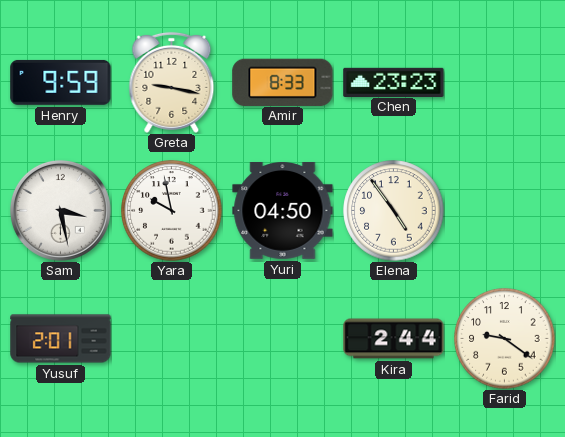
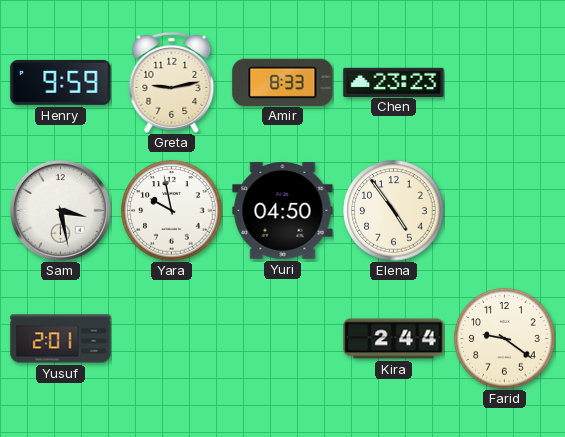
Greta: 9:17 -> 9:13
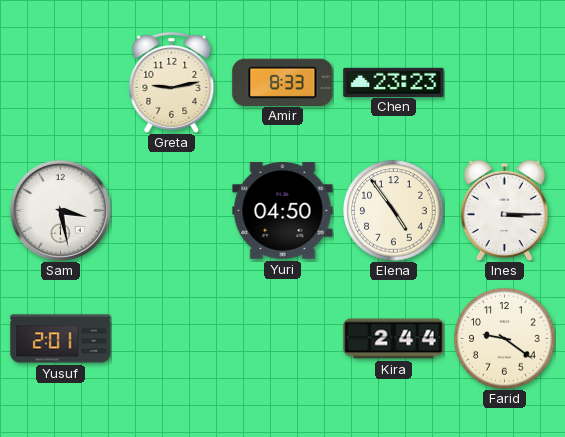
Henry: 9:59 -> none
Yara: 9:58 -> none
Ines: none -> 3:15
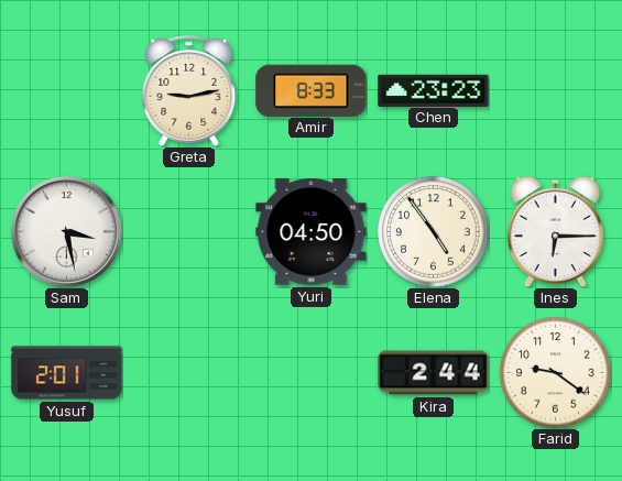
Ines: 3:15 -> 6:15
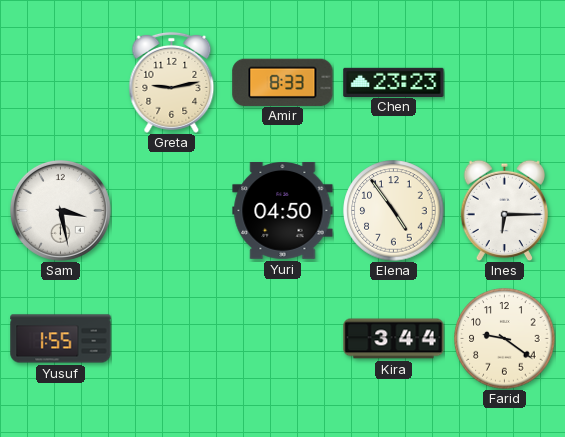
Yusuf: 2:01 -> 1:55
Kira: 2:44 -> 3:44
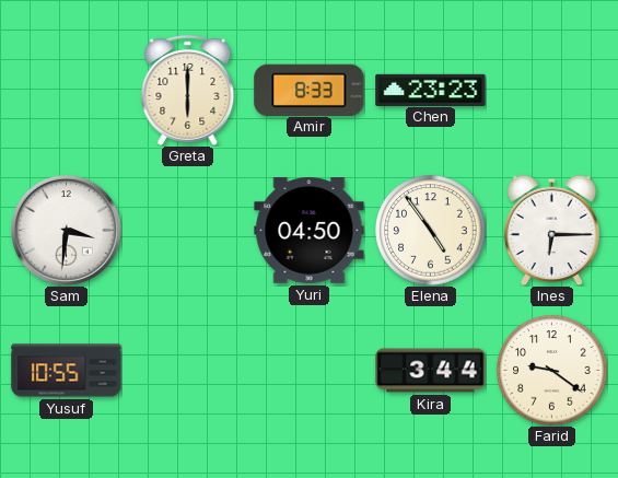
Greta: 9:13 -> 6:00
Sam: 3:28 -> 3:31
Yusuf: 1:55 -> 10:55
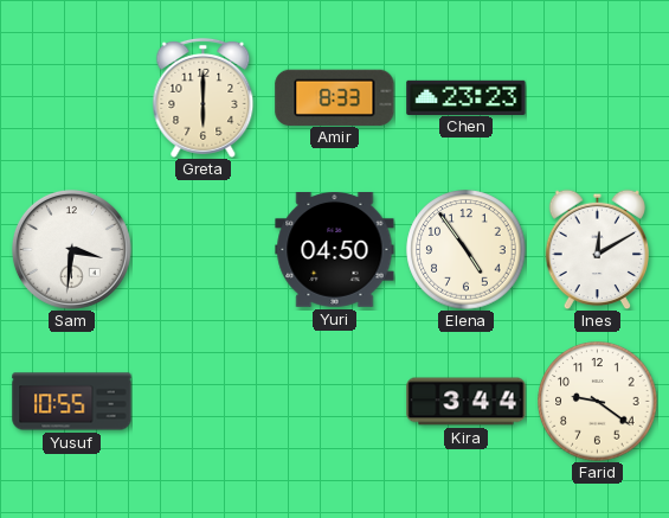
Ines: 6:15 -> 12:10
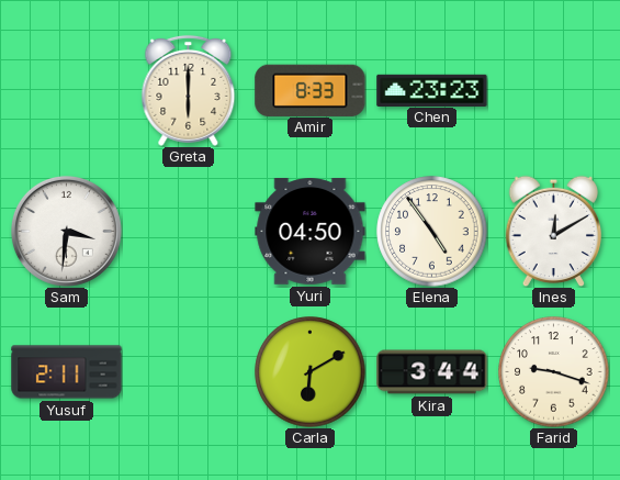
Yusuf: 10:55 -> 2:11
Carla: none -> 6:10
Farid: 9:21 -> 9:18
